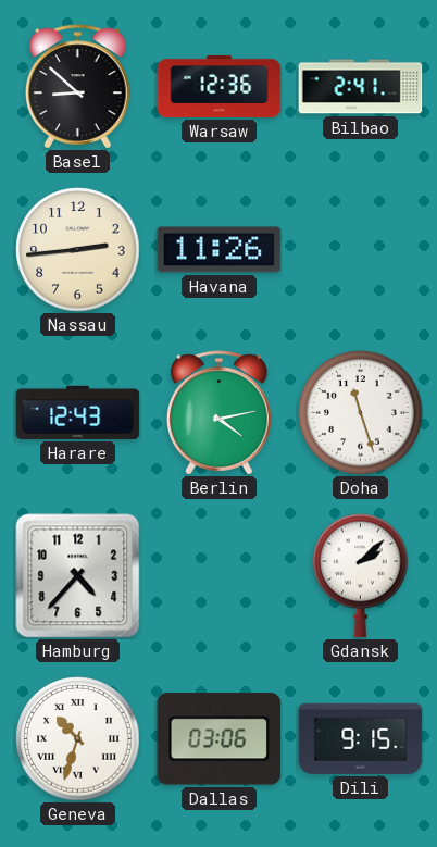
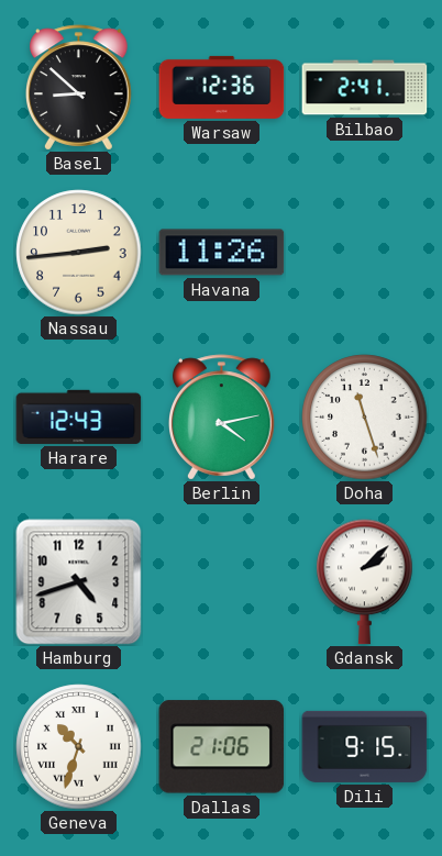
Hamburg: 4:37 -> 4:42
Dallas: 03:06 -> 21:06
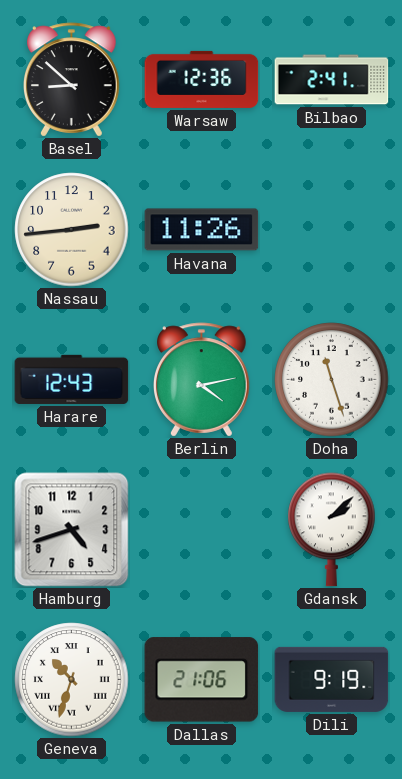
Dili: 9:15 -> 9:19
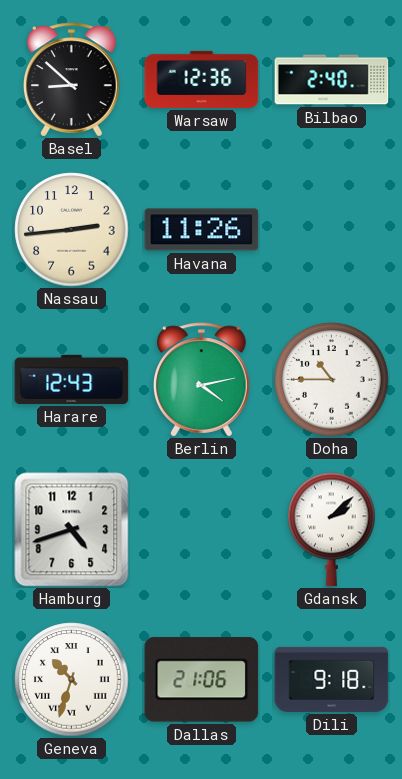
Bilbao: 2:41 -> 2:40
Doha: 11:27 -> 10:45
Dili: 9:19 -> 9:18
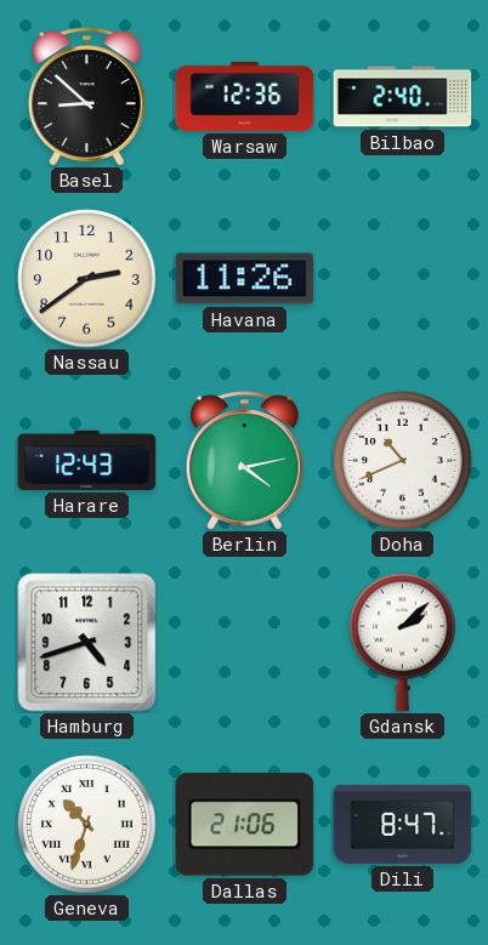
Nassau: 2:44 -> 2:39
Doha: 10:45 -> 10:41
Dili: 9:18 -> 8:47
